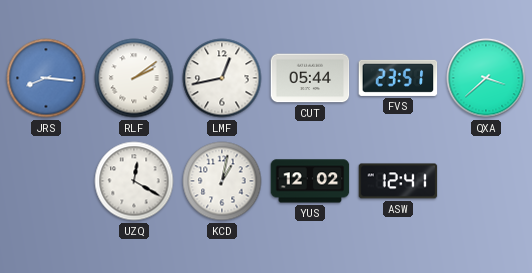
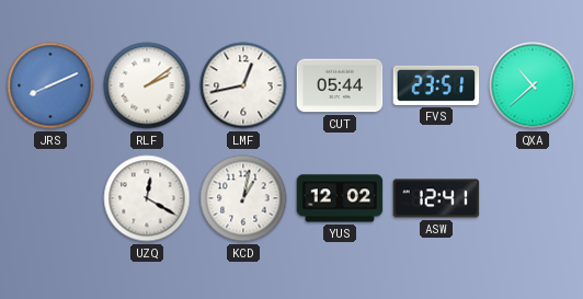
JRS: 8:16 -> 8:11
QXA: 3:38 -> 10:38
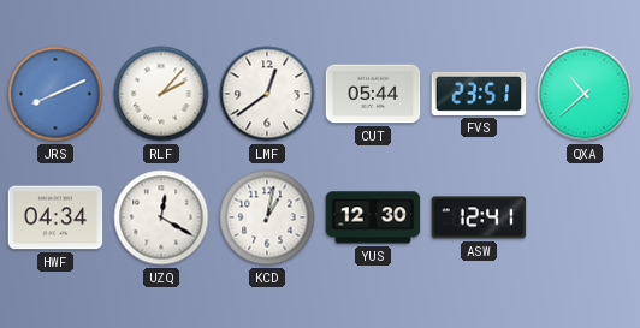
RLF: 2:09 -> 2:07
LMF: 12:43 -> 12:39
HWF: none -> 04:34
YUS: 12:02 -> 12:30
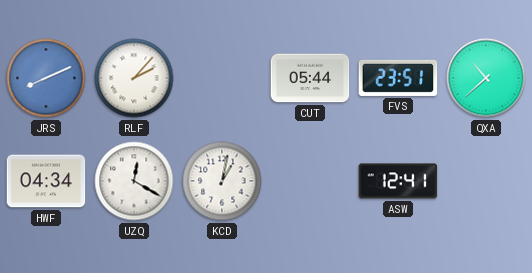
LMF: 12:39 -> none
YUS: 12:30 -> none
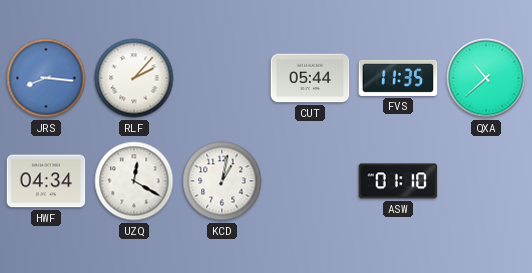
JRS: 8:11 -> 8:16
FVS: 23:51 -> 11:35
ASW: 12:41 -> 01:10
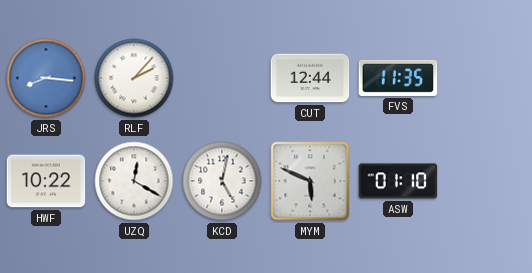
CUT: 05:44 -> 12:44
QXA: 10:38 -> none
HWF: 04:34 -> 10:22
KCD: 1:02 -> 5:02
MYM: none -> 5:49
